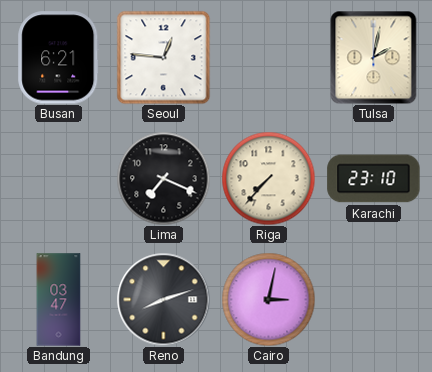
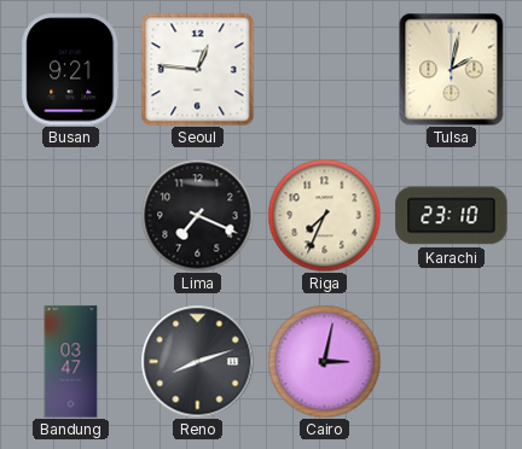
Busan: 6:21 -> 9:21
Riga: 7:37 -> 7:34
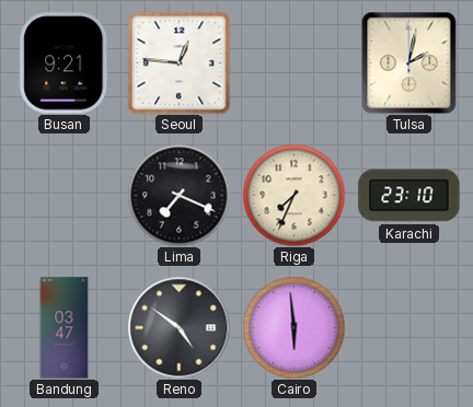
Reno: 8:12 -> 4:51
Cairo: 3:02 -> 5:59
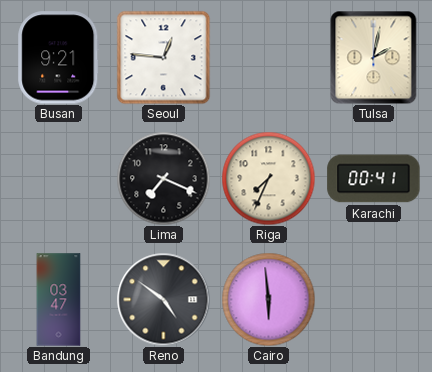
Karachi: 23:10 -> 00:41
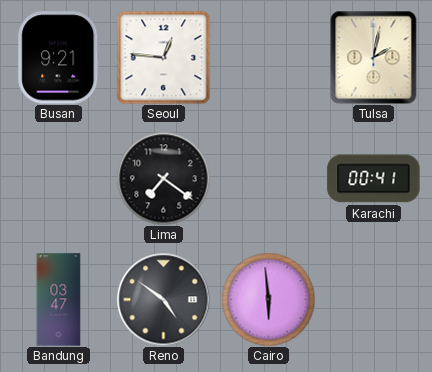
Lima: 7:19 -> 7:21
Riga: 7:34 -> none
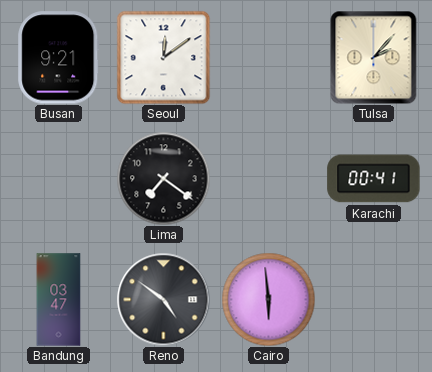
Seoul: 12:46 -> 12:09
Tulsa: 2:02 -> 2:07
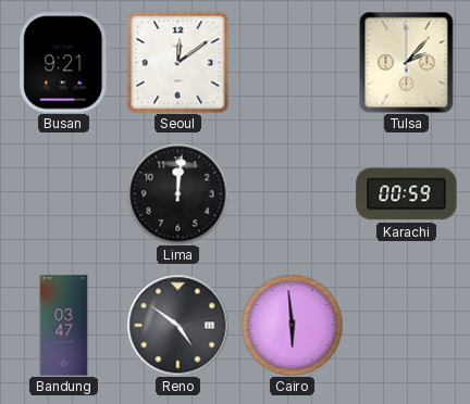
Lima: 7:21 -> 12:01
Karachi: 00:41 -> 00:59
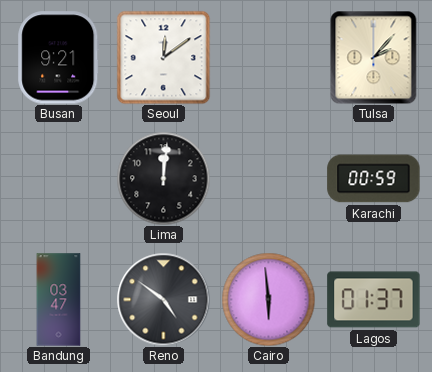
Lagos: none -> 01:37
